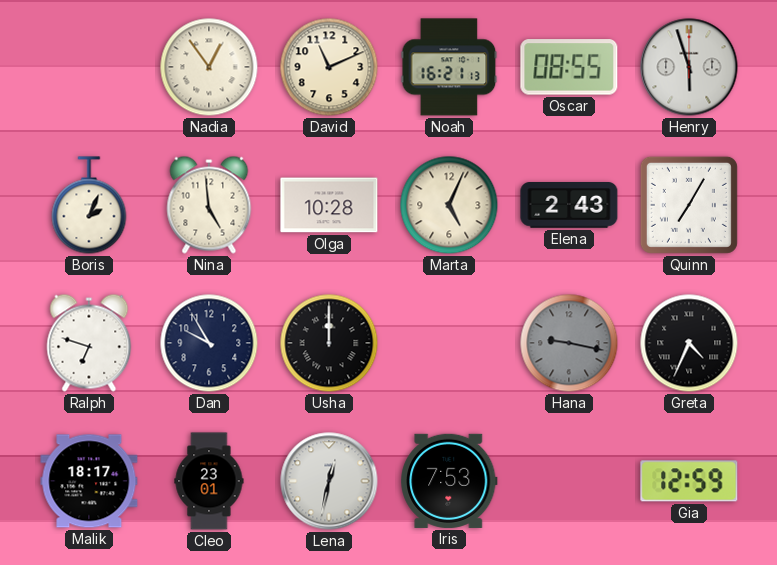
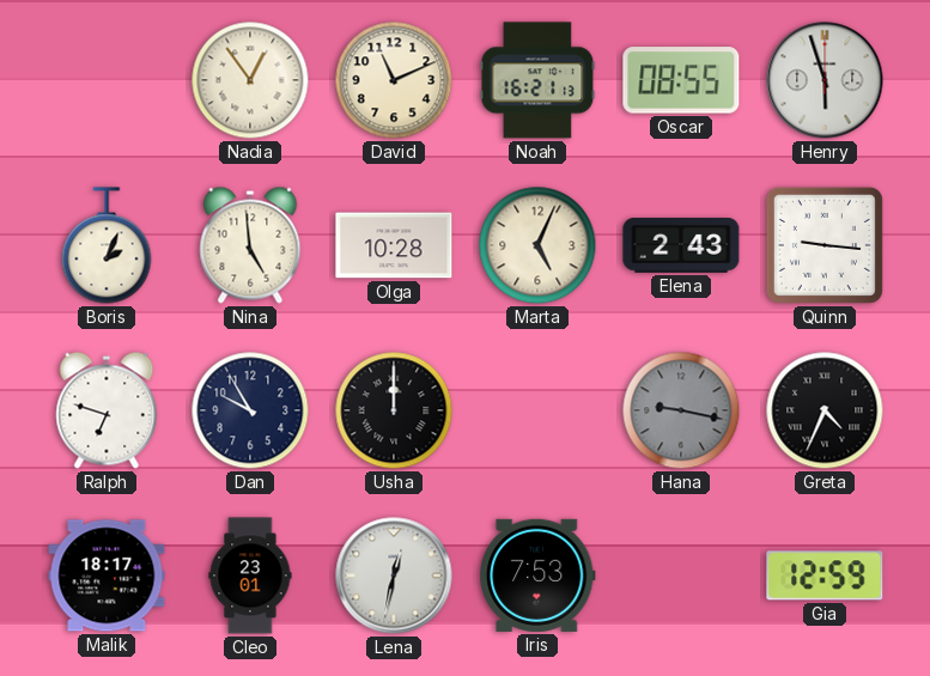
Quinn: 7:05 -> 9:16
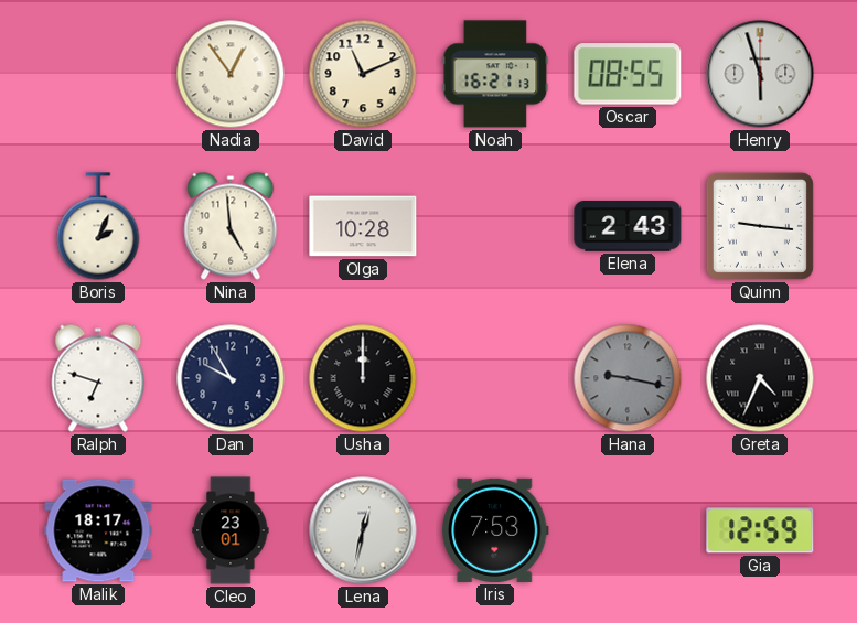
Marta: 5:04 -> none
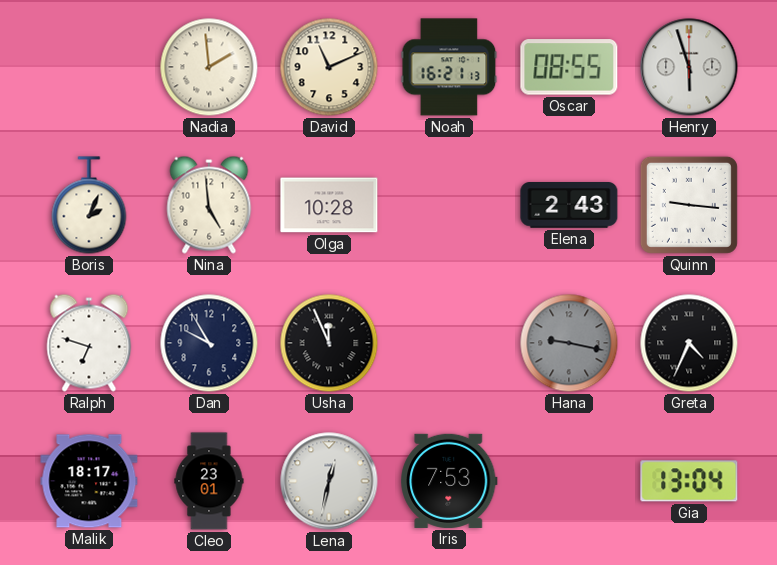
Nadia: 12:54 -> 1:59
Usha: 12:00 -> 11:56
Gia: 12:59 -> 13:04
